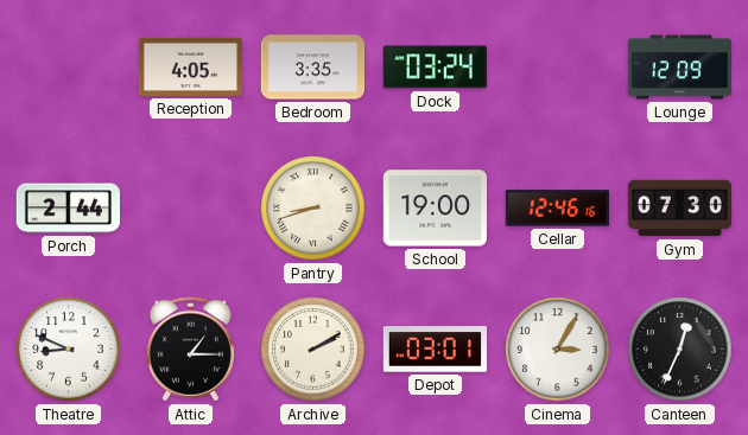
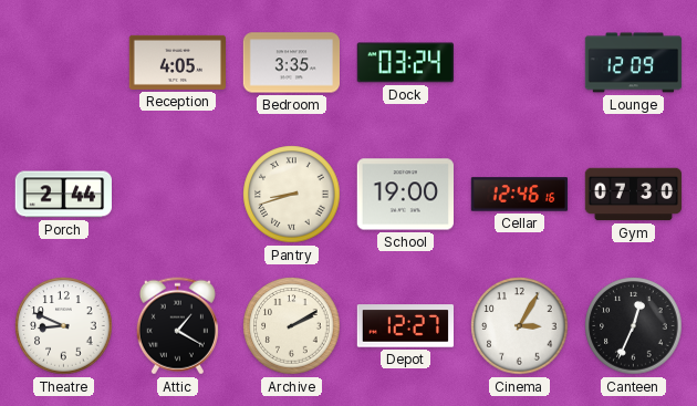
Attic: 1:15 -> 1:20
Depot: 03:01 -> 12:27
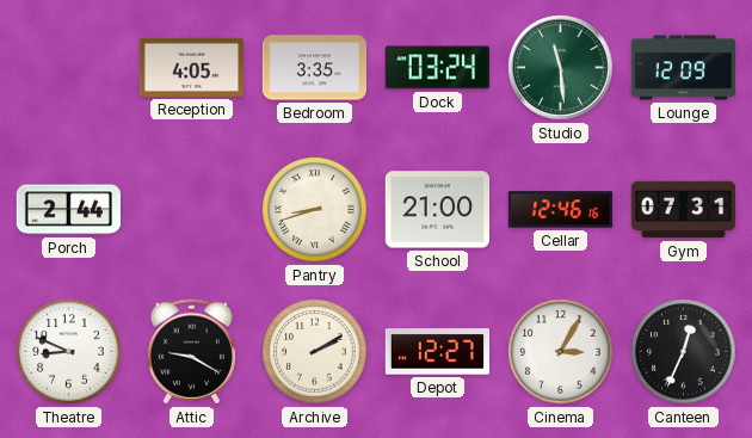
Studio: none -> 11:29
School: 19:00 -> 21:00
Gym: 07:30 -> 07:31
Attic: 1:20 -> 9:20
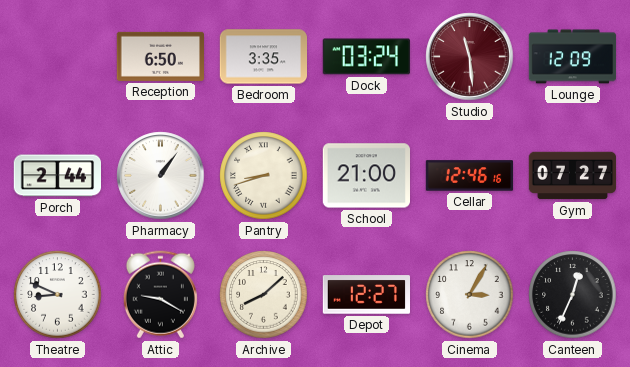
Reception: 4:05 -> 6:50
Studio dial: green -> burgundy
Pharmacy: none -> 1:06
Gym: 07:31 -> 07:27
Archive: 2:10 -> 8:08
